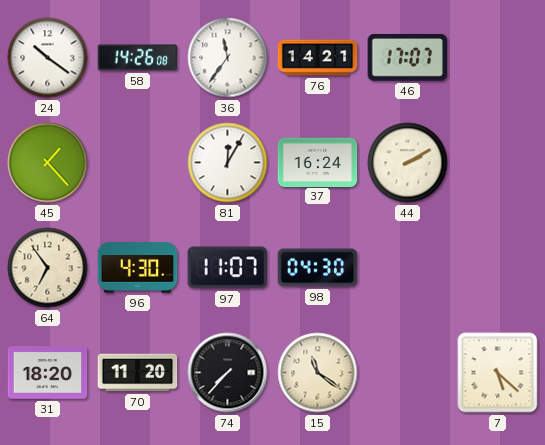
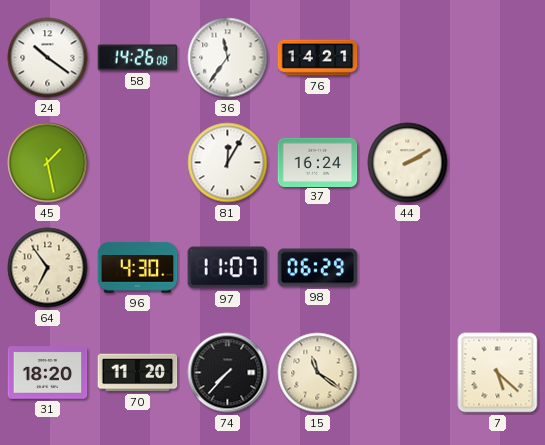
46: 17:07 -> none
45: 1:23 -> 1:28
98: 04:30 -> 06:29
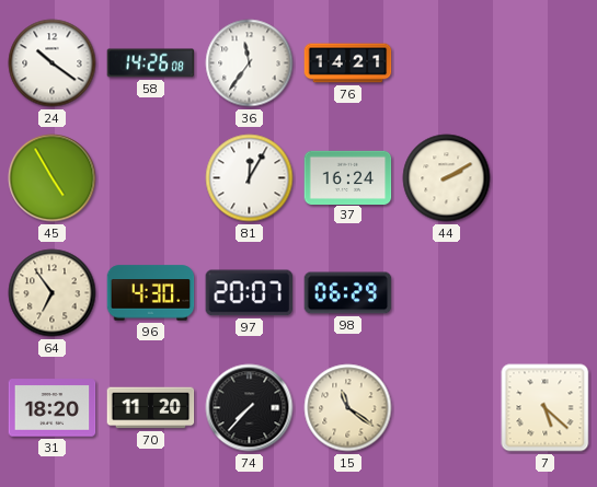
45: 1:28 -> 4:55
97: 11:07 -> 20:07
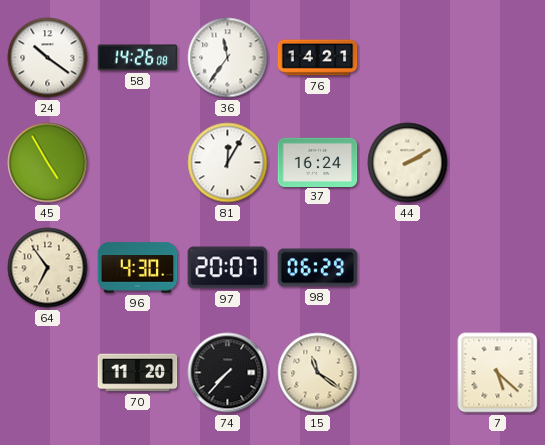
31: 18:20 -> none
